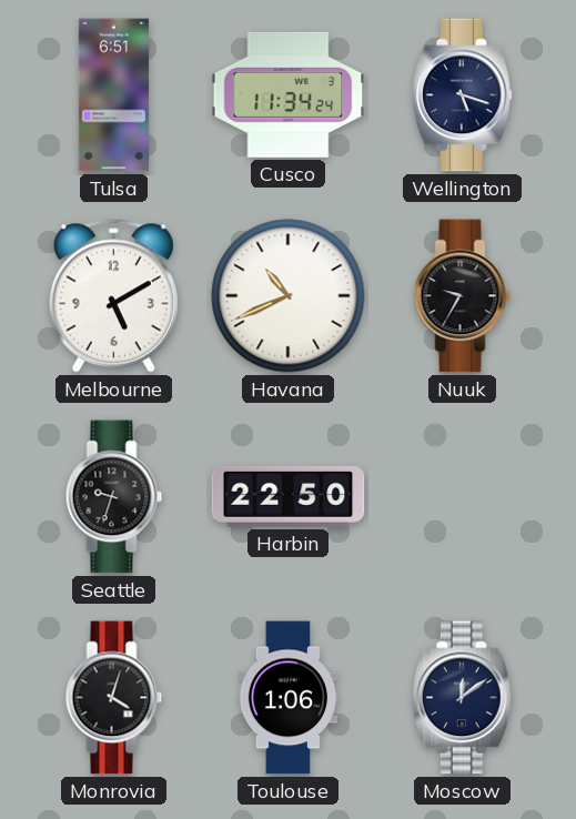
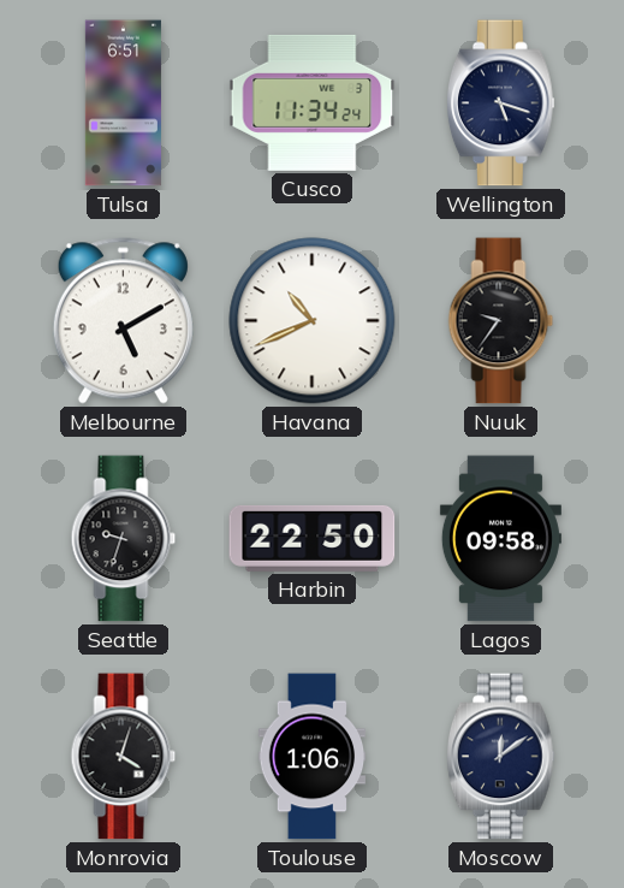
Nuuk: 9:35 -> 9:36
Lagos: none -> 09:58
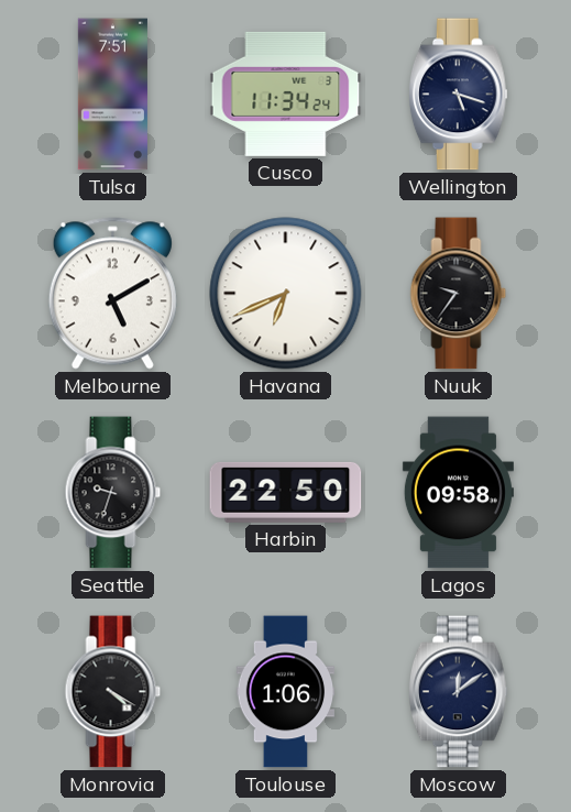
Tulsa: 6:51 -> 7:51
Havana: 10:41 -> 6:41
Monrovia: 4:03 -> 4:20
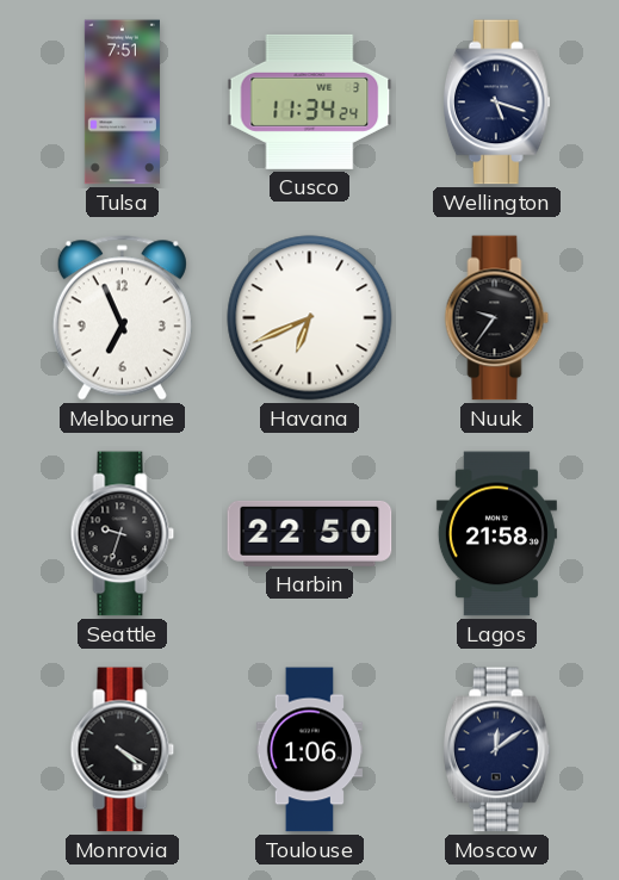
Melbourne: 5:10 -> 6:56
Lagos: 09:58 -> 21:58
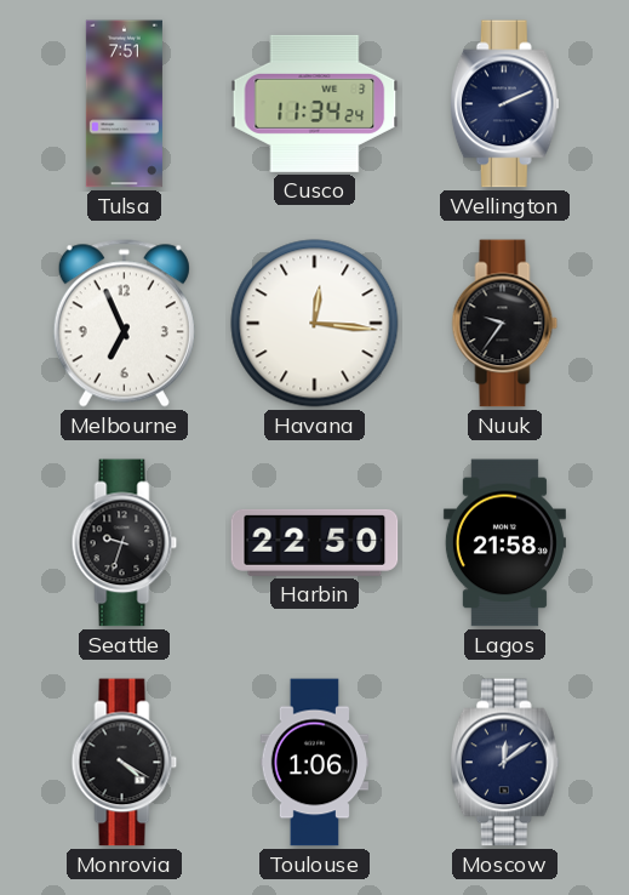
Wellington: 5:18 -> 2:11
Havana: 6:41 -> 12:16
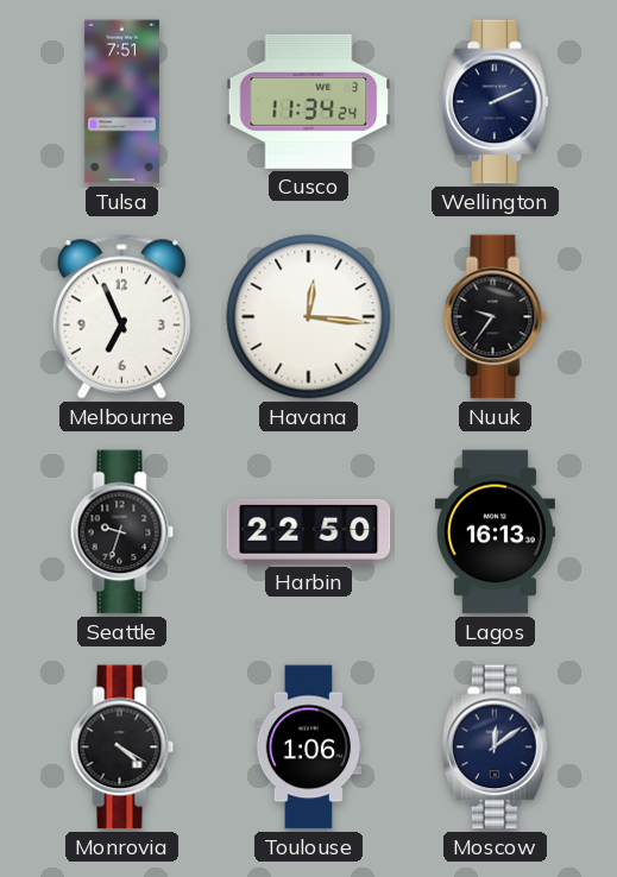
Lagos: 21:58 -> 16:13
